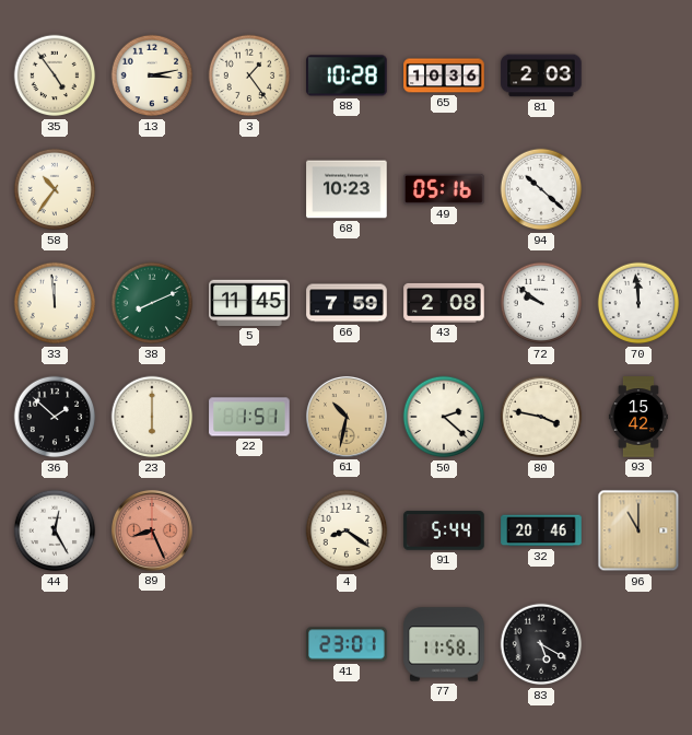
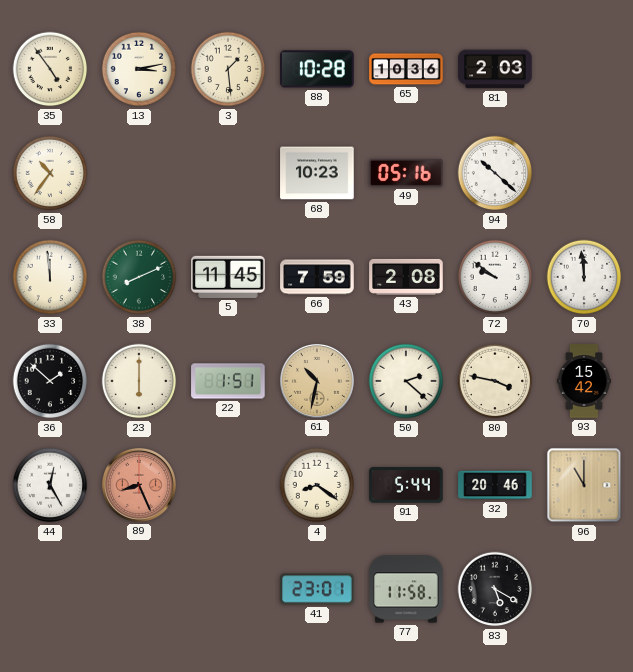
3: 1:24 -> 1:29
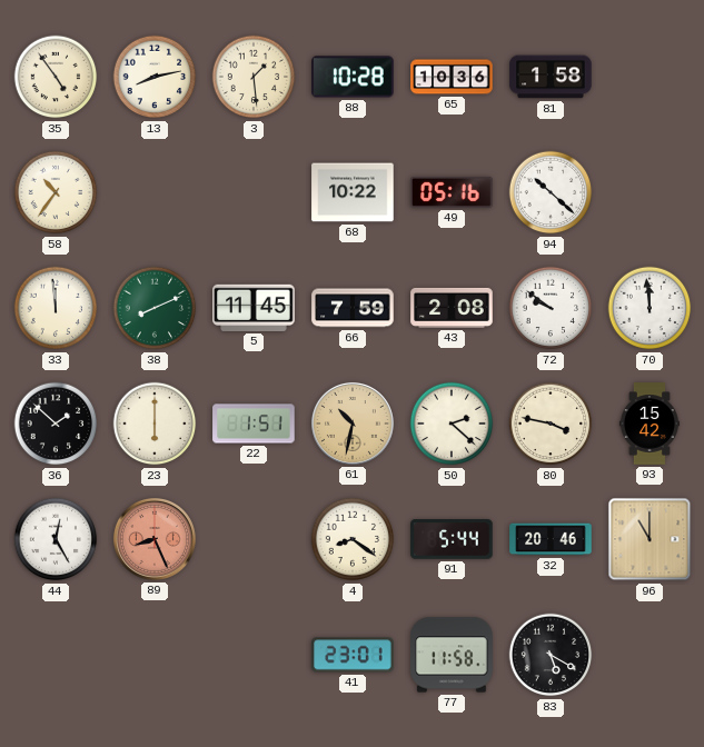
13: 3:13 -> 8:13
81: 2:03 -> 1:58
68: 10:23 -> 10:22
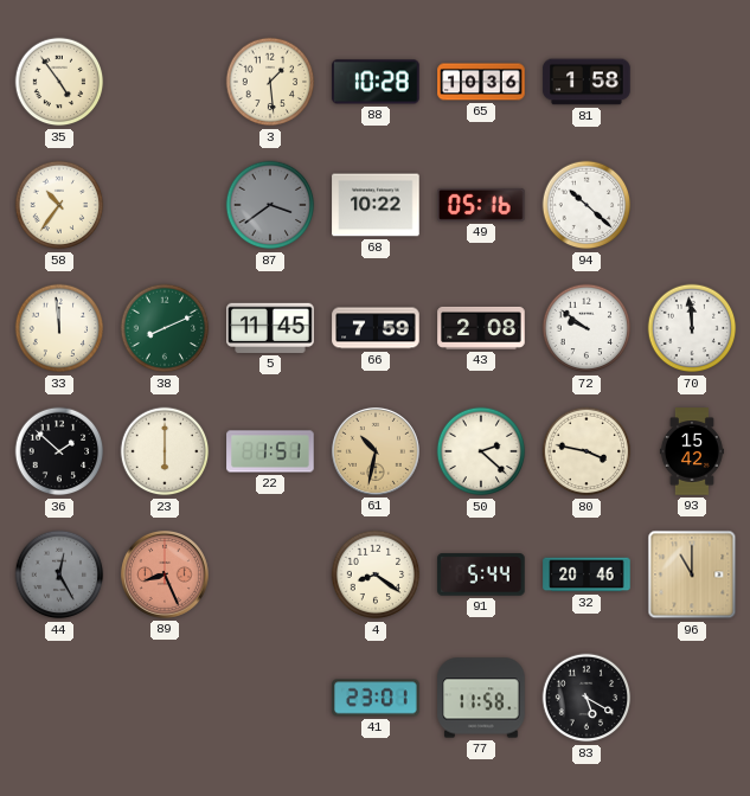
13: 8:13 -> none
87: none -> 3:39
44 dial: white -> grey
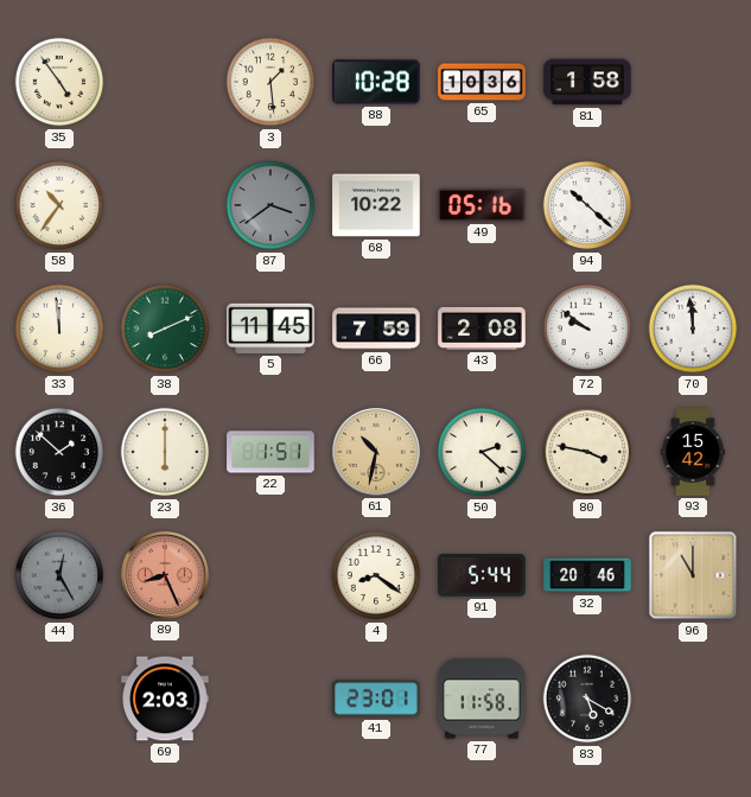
69: none -> 2:03
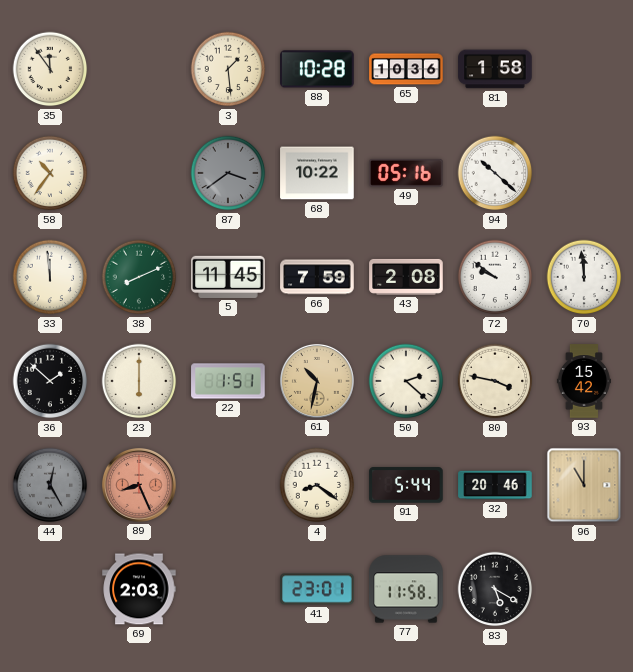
35: 4:54 -> 11:54
